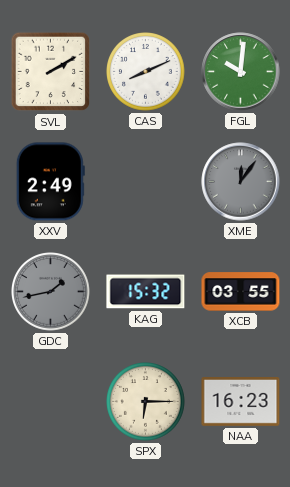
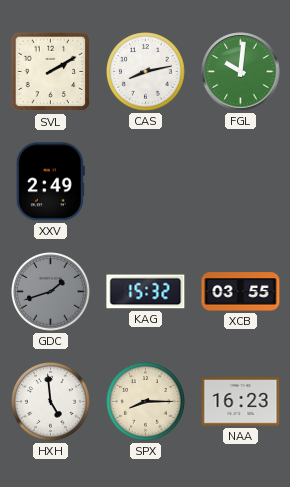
CAS: 8:11 -> 8:13
XME: 12:06 -> none
GDC: 1:43 -> 1:42
HXH: none -> 4:59
SPX: 6:15 -> 8:15
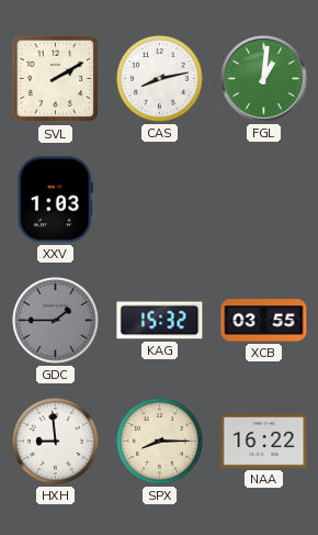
FGL: 10:01 -> 1:01
XXV: 2:49 -> 1:03
GDC: 1:42 -> 1:45
HXH: 4:59 -> 8:59
NAA: 16:23 -> 16:22
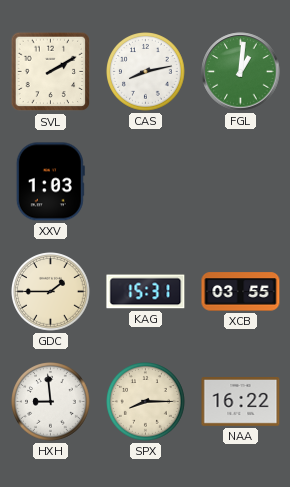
GDC dial: grey -> cream
KAG: 15:32 -> 15:31
